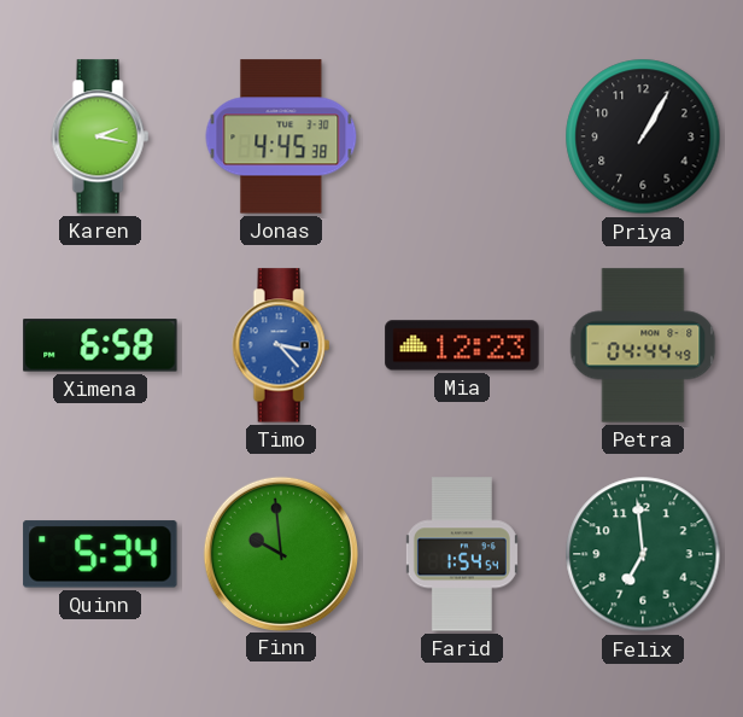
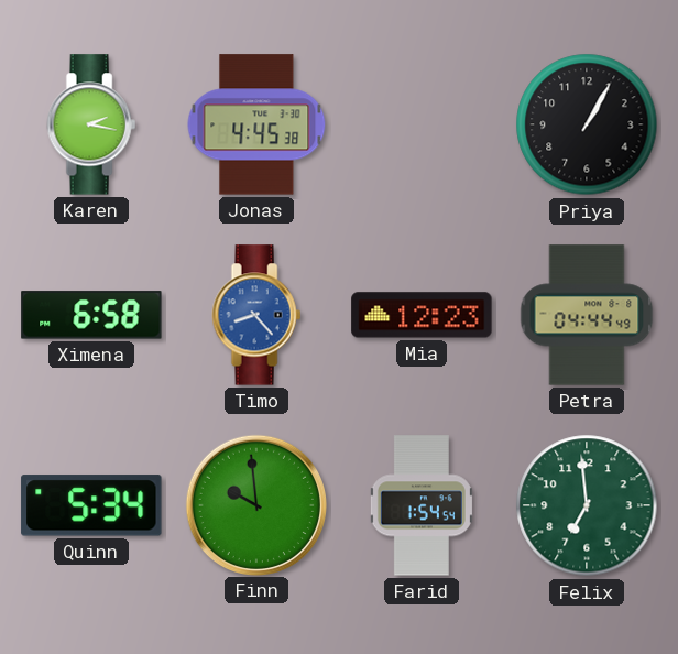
Timo: 3:23 -> 8:23
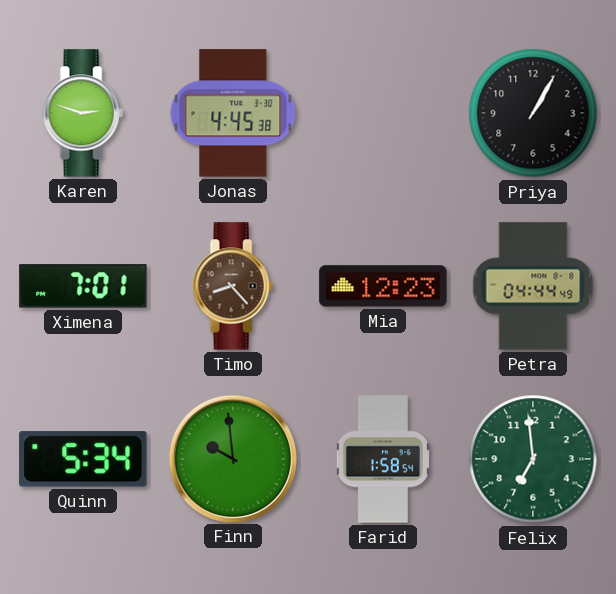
Karen: 2:17 -> 2:48
Ximena: 6:58 -> 7:01
Timo dial: blue -> brown
Farid: 1:54 -> 1:58
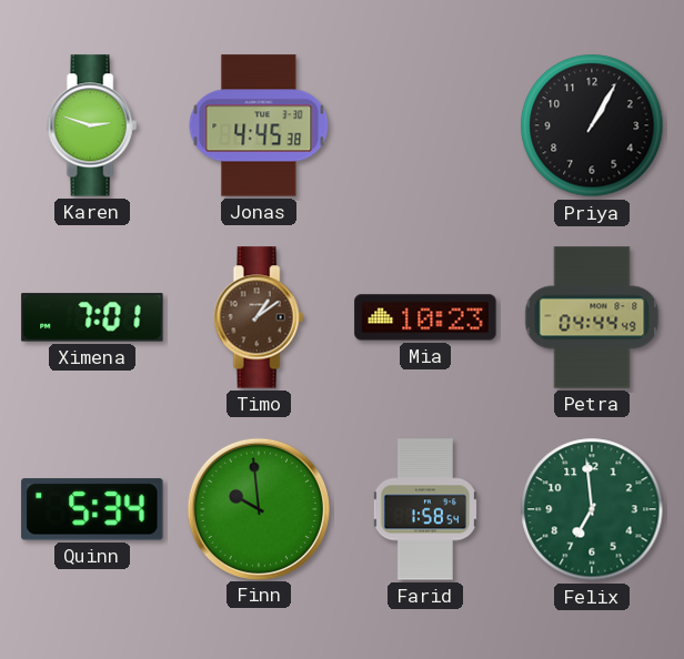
Timo: 8:23 -> 1:09
Mia: 12:23 -> 10:23
